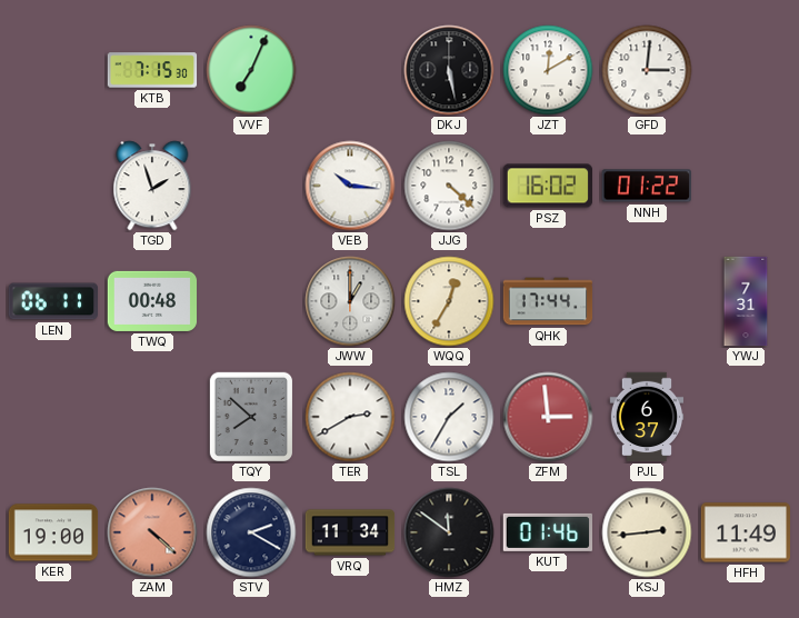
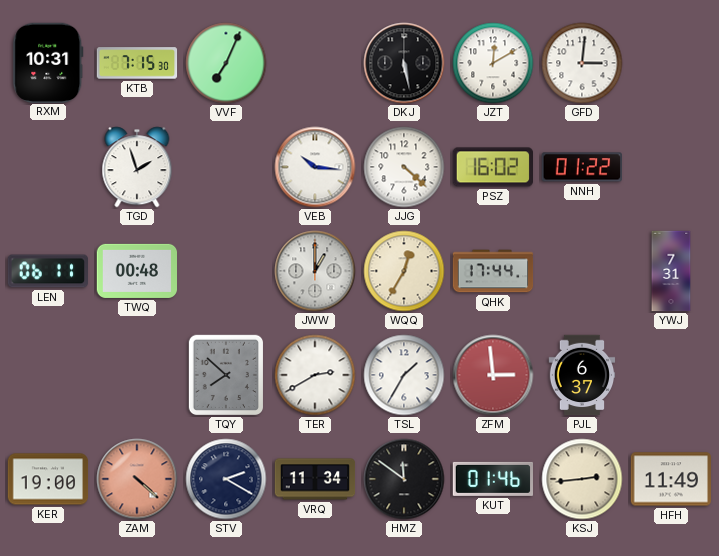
RXM: none -> 10:31
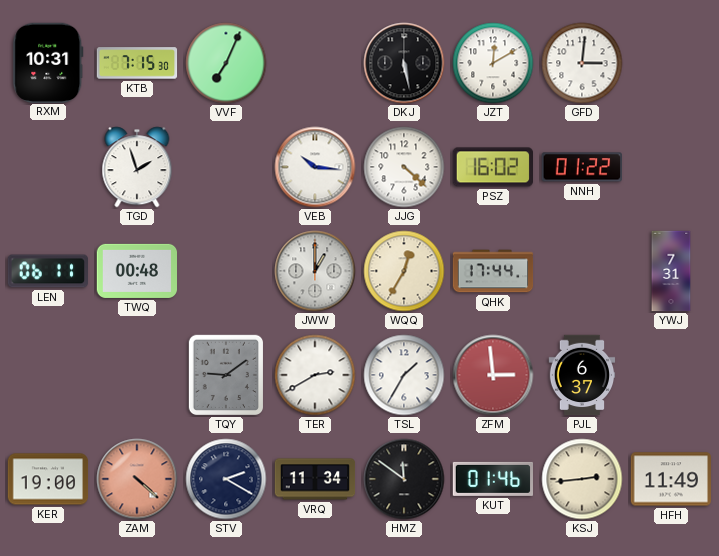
TQY: 7:52 -> 9:09
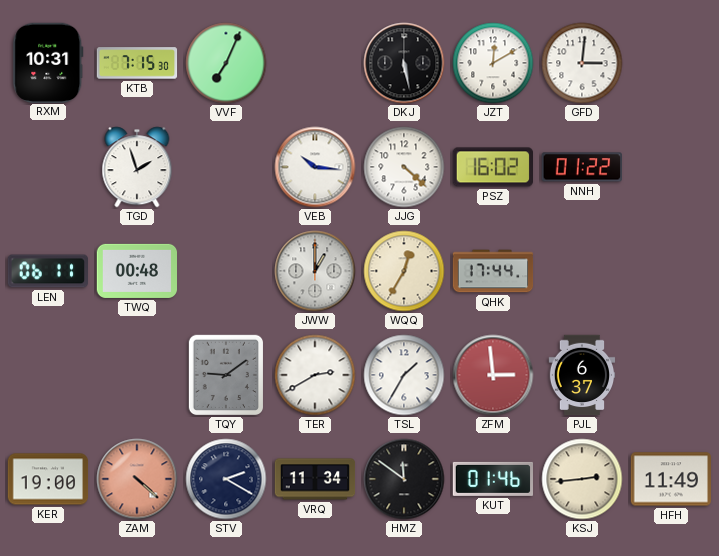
YWJ: 7:31 -> none
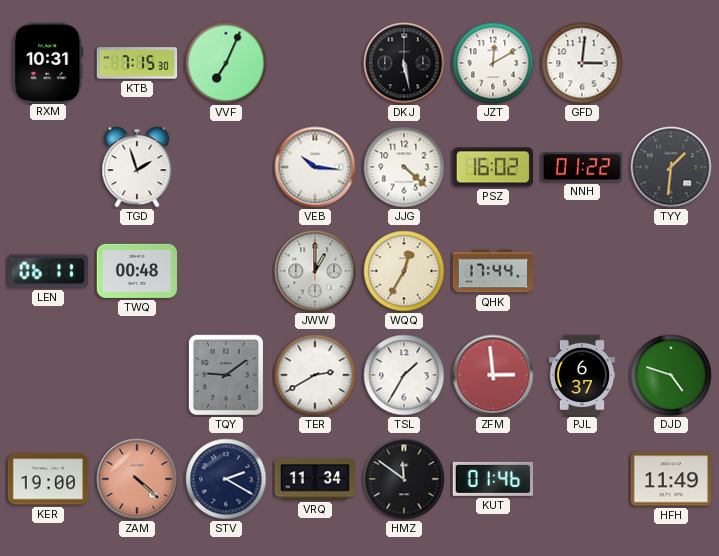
TYY: none -> 1:31
DJD: none -> 4:48
KSJ: 2:44 -> none
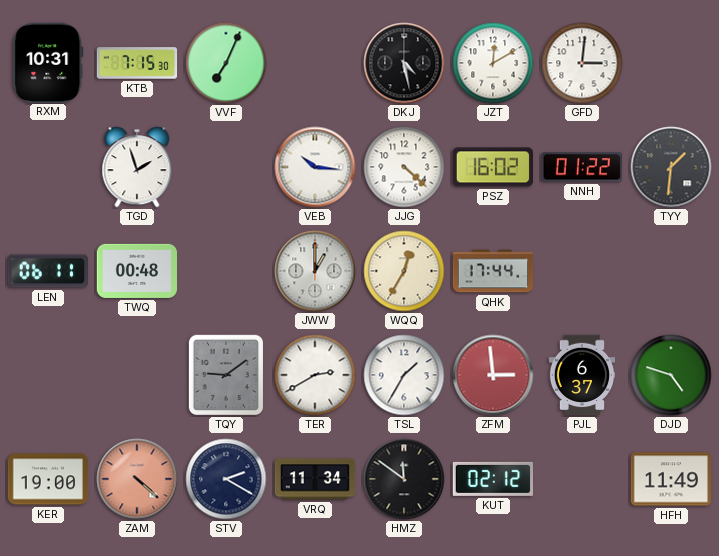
DKJ: 5:28 -> 4:28
KUT: 01:46 -> 02:12
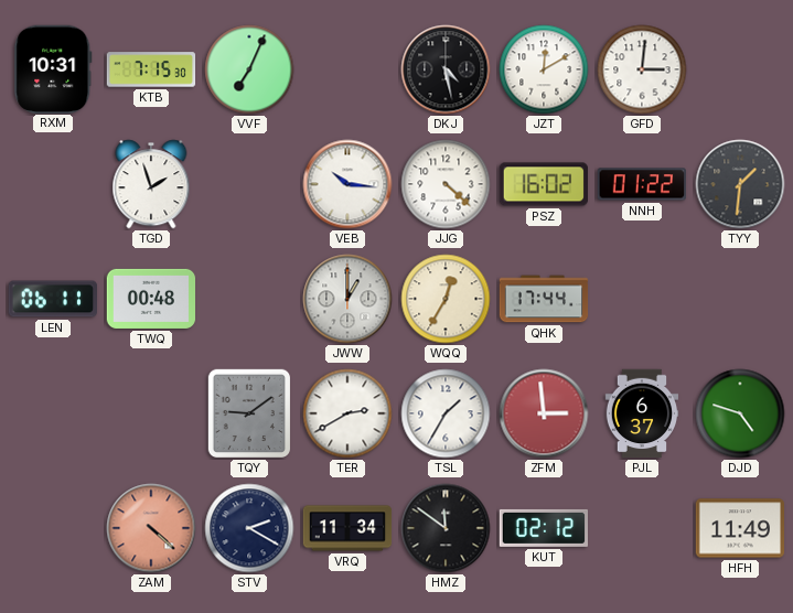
KER: 19:00 -> none
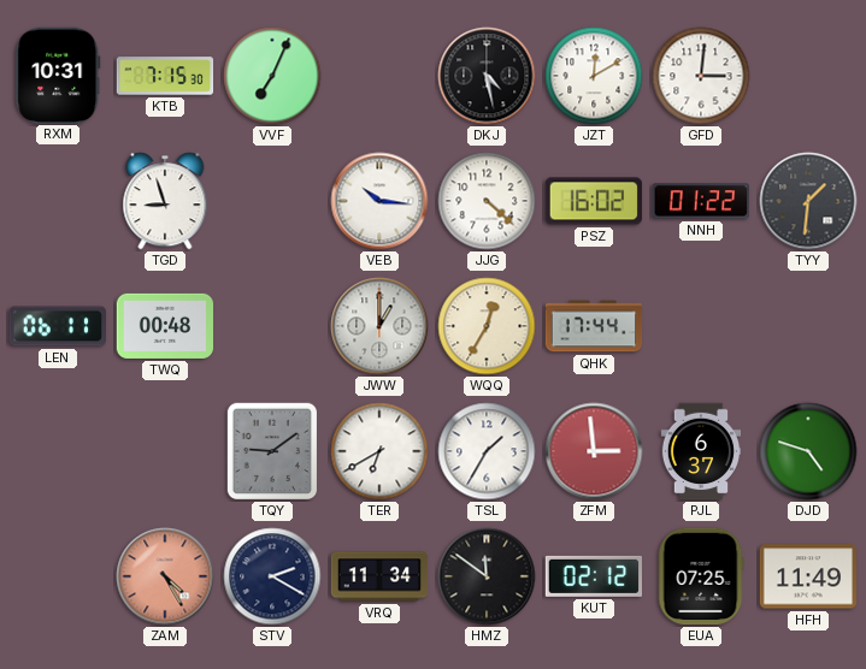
TGD: 1:57 -> 8:57
TER: 2:40 -> 6:40
ZAM: 4:22 -> 4:25
EUA: none -> 07:25
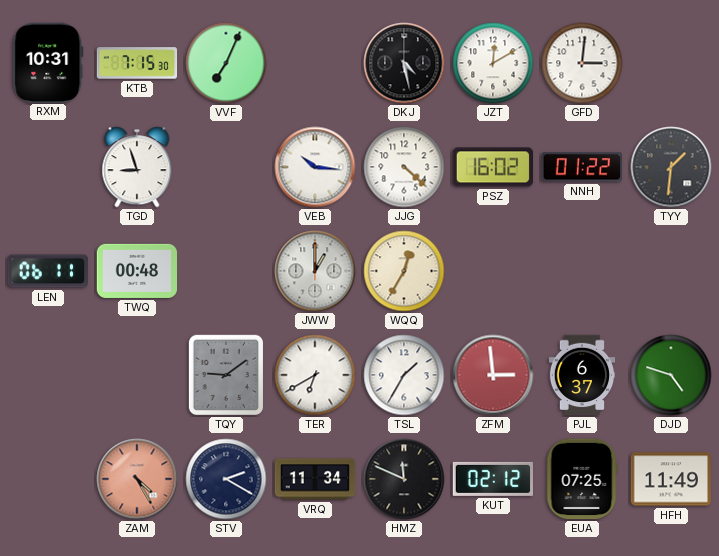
QHK: 17:44 -> none
HMZ: 11:51 -> 11:49
